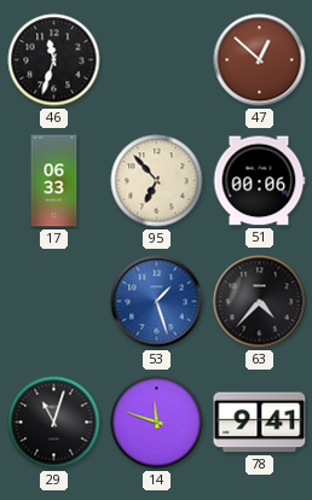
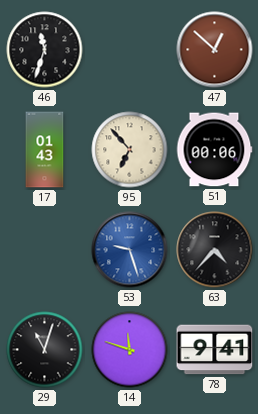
17: 06:33 -> 01:43
53: 1:27 -> 9:27
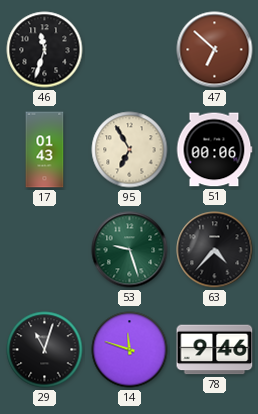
47: 12:52 -> 6:52
95: 6:53 -> 6:55
53 dial: blue -> green
78: 9:41 -> 9:46
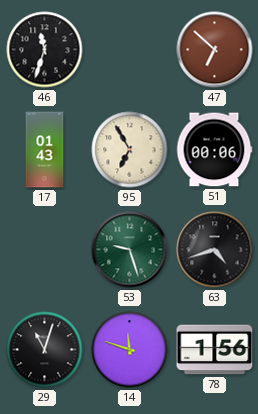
63: 4:37 -> 4:42
78: 9:46 -> 1:56
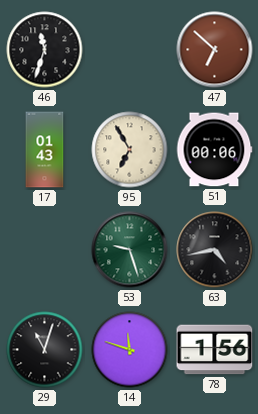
63: 4:42 -> 4:43
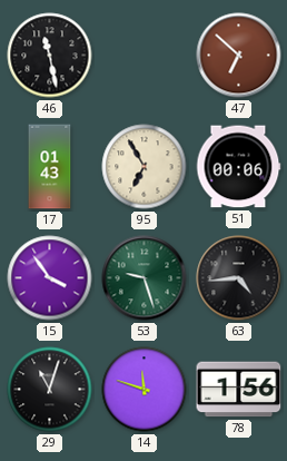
46: 11:33 -> 11:28
15: none -> 3:54
63: 4:43 -> 4:44
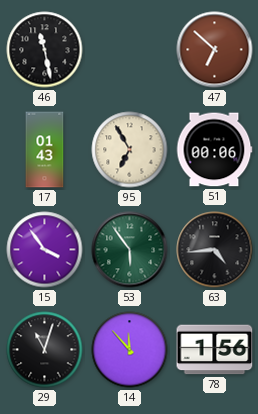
53: 9:27 -> 5:54
14: 11:48 -> 11:53
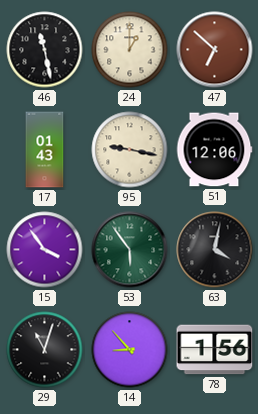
24: none -> 1:00
95: 6:55 -> 9:17
51: 00:06 -> 12:06
63: 4:44 -> 4:02
14: 11:53 -> 8:53
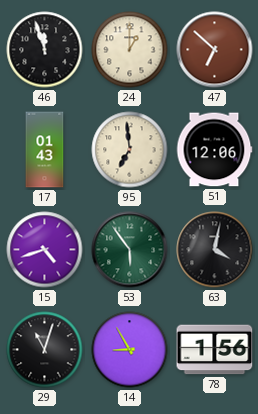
46: 11:28 -> 11:57
95: 9:17 -> 6:59
15: 3:54 -> 4:42
14: 8:53 -> 8:55
